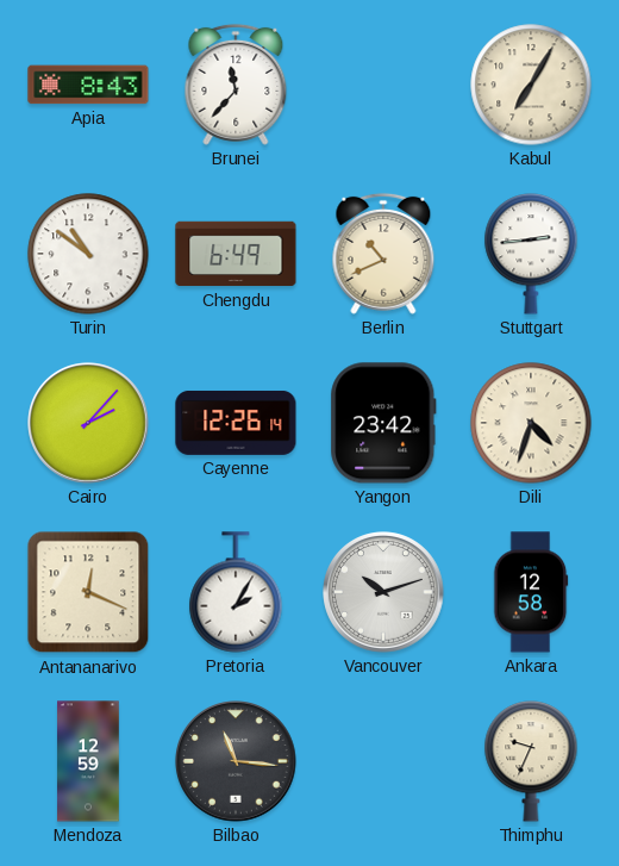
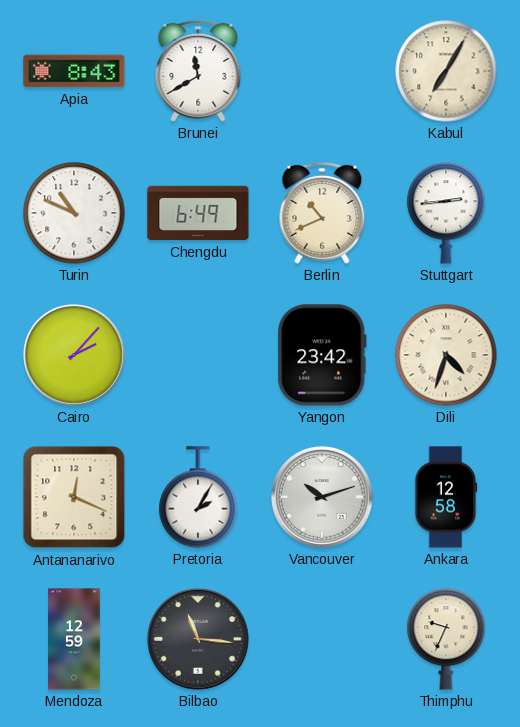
Brunei: 11:37 -> 11:40
Turin: 10:51 -> 10:49
Cayenne: 12:26 -> none
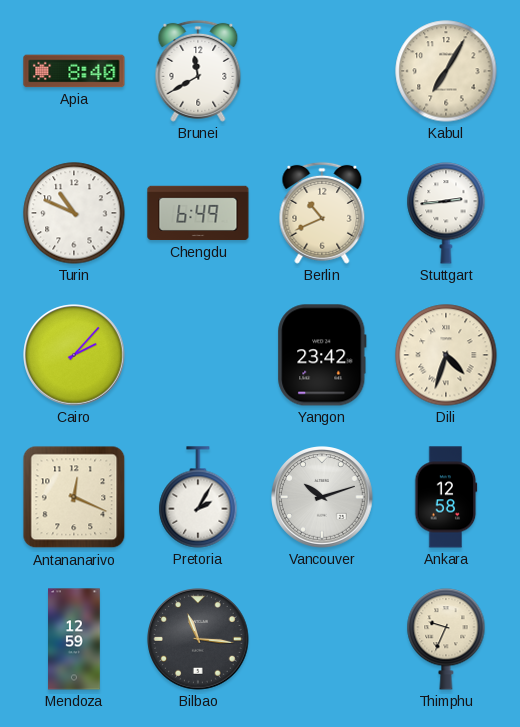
Apia: 8:43 -> 8:40
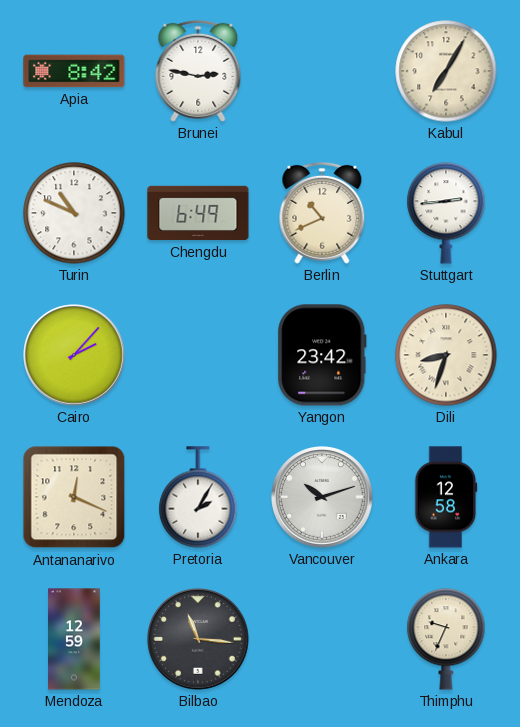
Apia: 8:40 -> 8:42
Brunei: 11:40 -> 2:47
Dili: 4:33 -> 8:33
